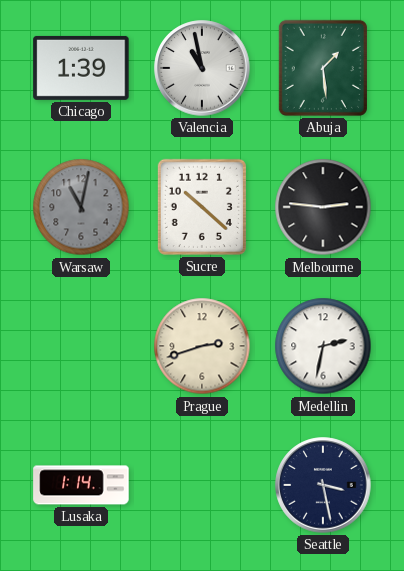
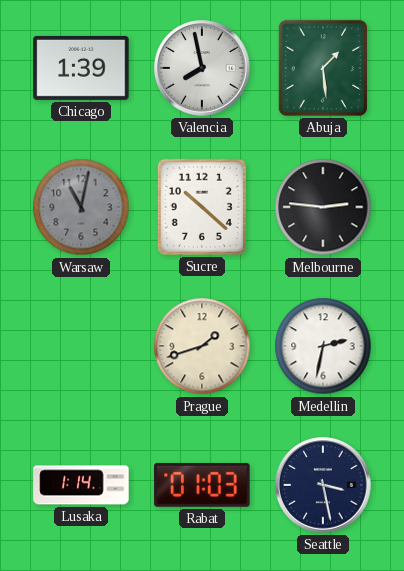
Valencia: 10:58 -> 7:58
Prague: 2:42 -> 1:42
Rabat: none -> 01:03
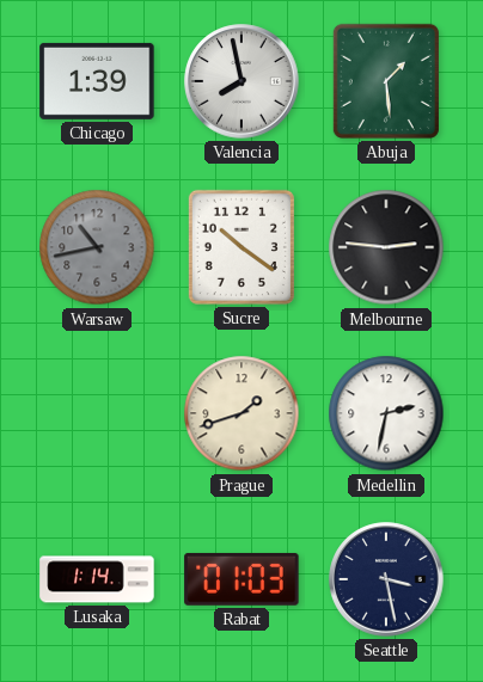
Warsaw: 11:02 -> 10:43
Sucre: 10:22 -> 10:21
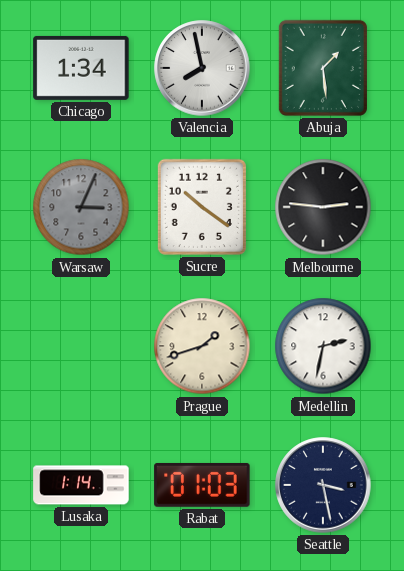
Chicago: 1:39 -> 1:34
Warsaw: 10:43 -> 3:04
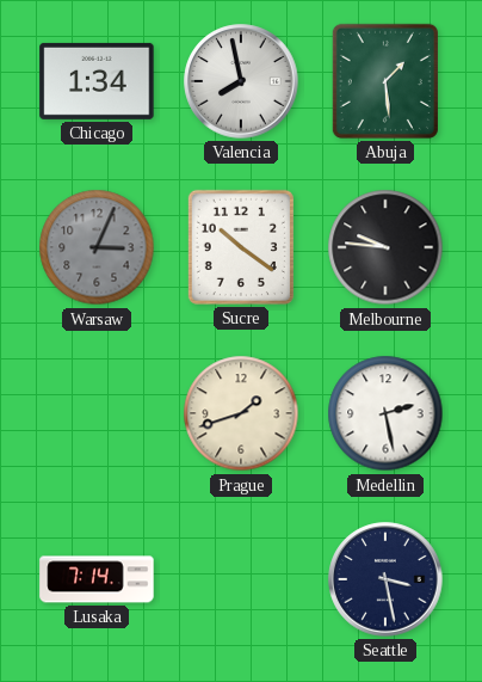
Melbourne: 2:46 -> 9:46
Medellin: 2:32 -> 2:28
Lusaka: 1:14 -> 7:14
Rabat: 01:03 -> none
